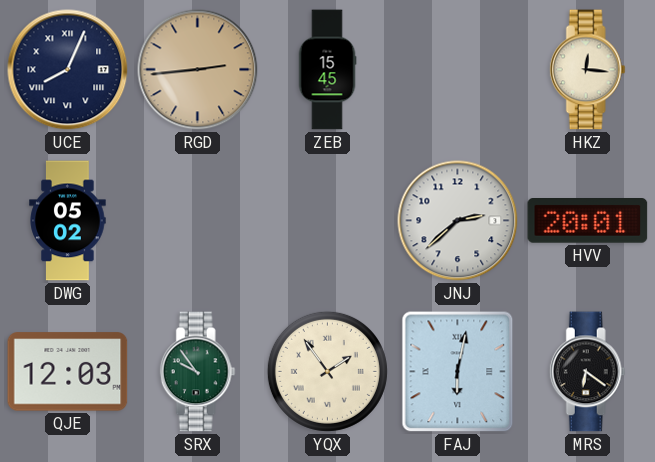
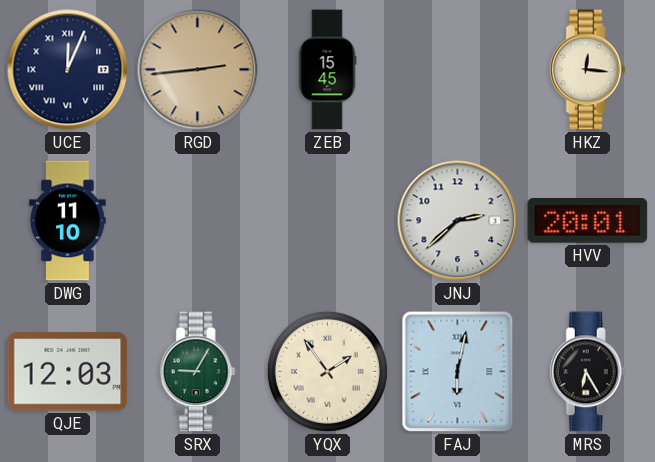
UCE: 8:04 -> 12:04
DWG: 05:02 -> 11:10
SRX: 9:54 -> 9:05
MRS: 6:21 -> 6:25
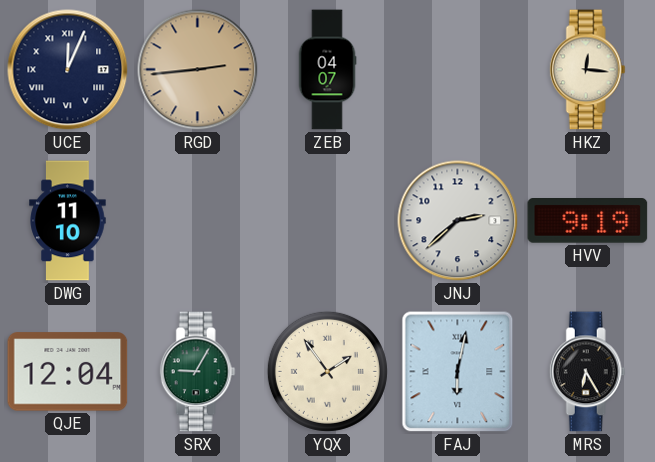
ZEB: 15:45 -> 04:07
HVV: 20:01 -> 9:19
QJE: 12:03 -> 12:04
